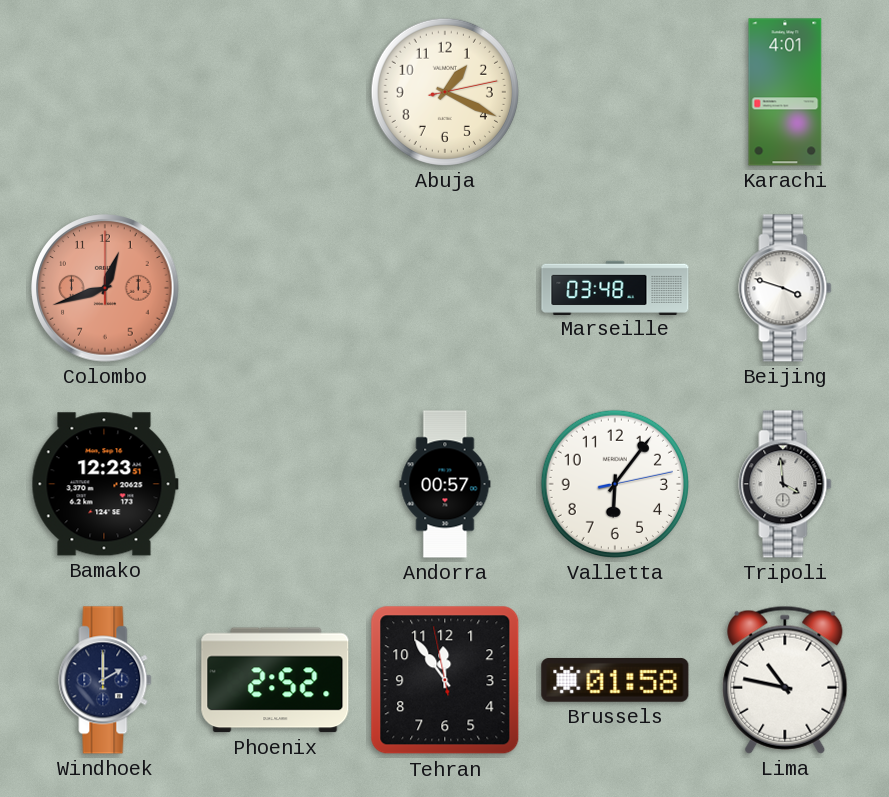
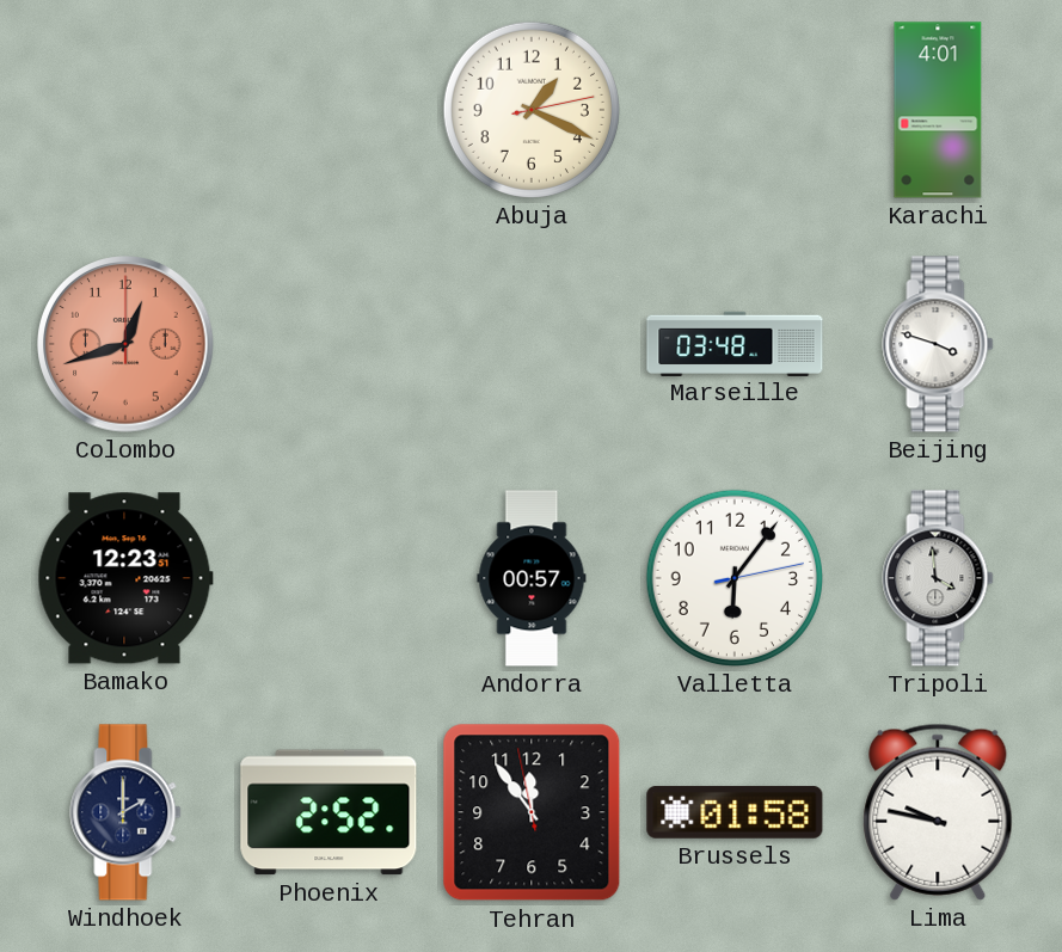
Lima: 10:47 -> 9:47
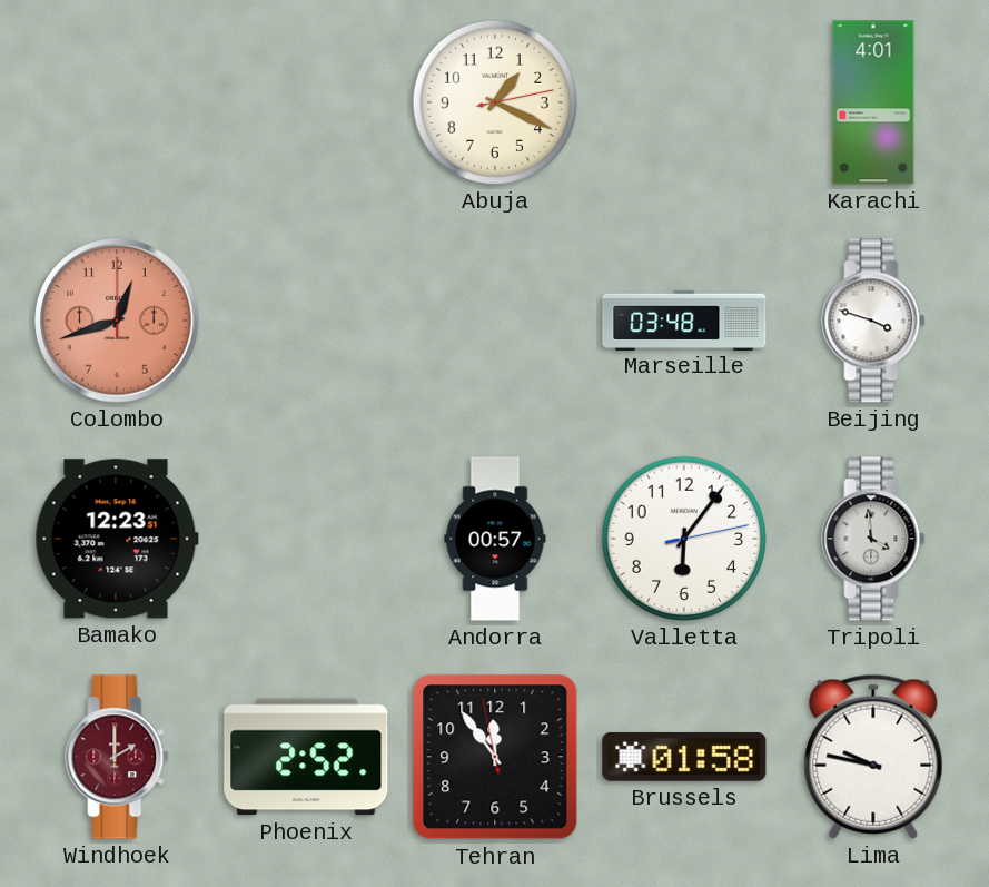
Windhoek dial: navy -> burgundy
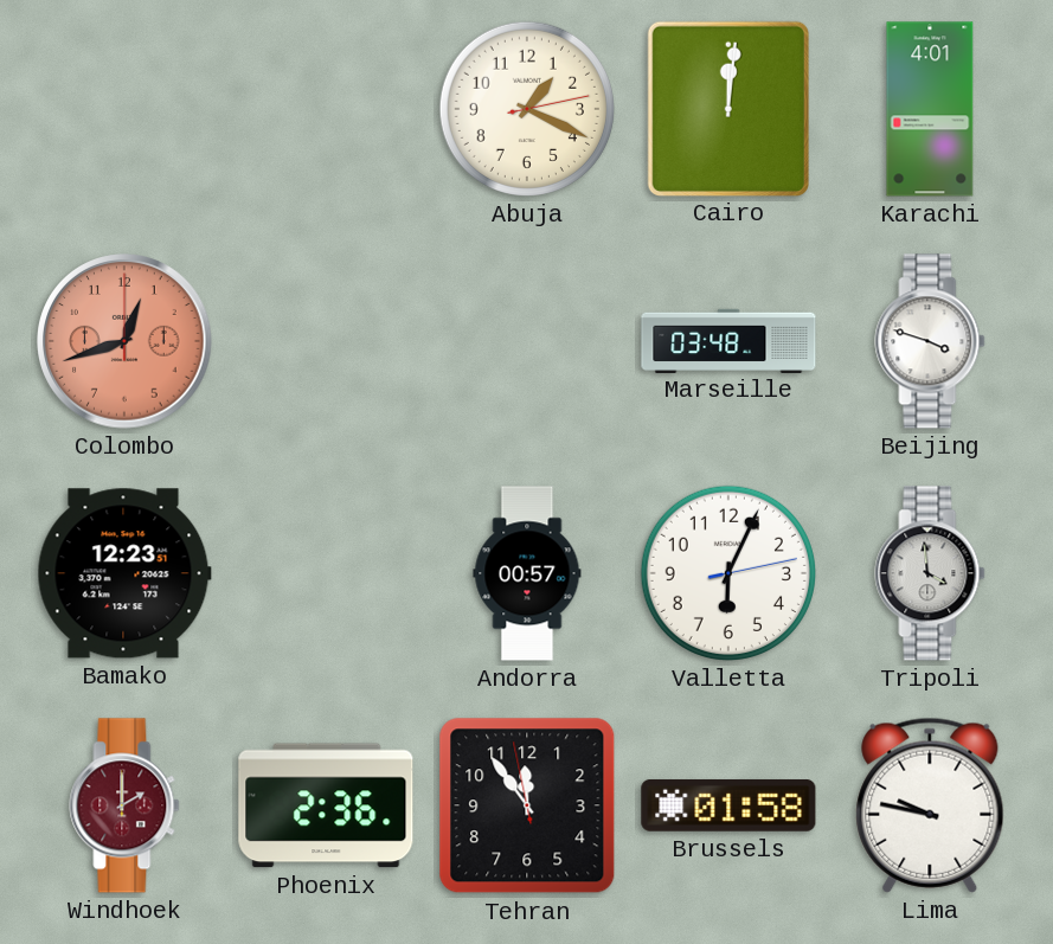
Cairo: none -> 12:01
Valletta: 6:06 -> 6:04
Phoenix: 2:52 -> 2:36
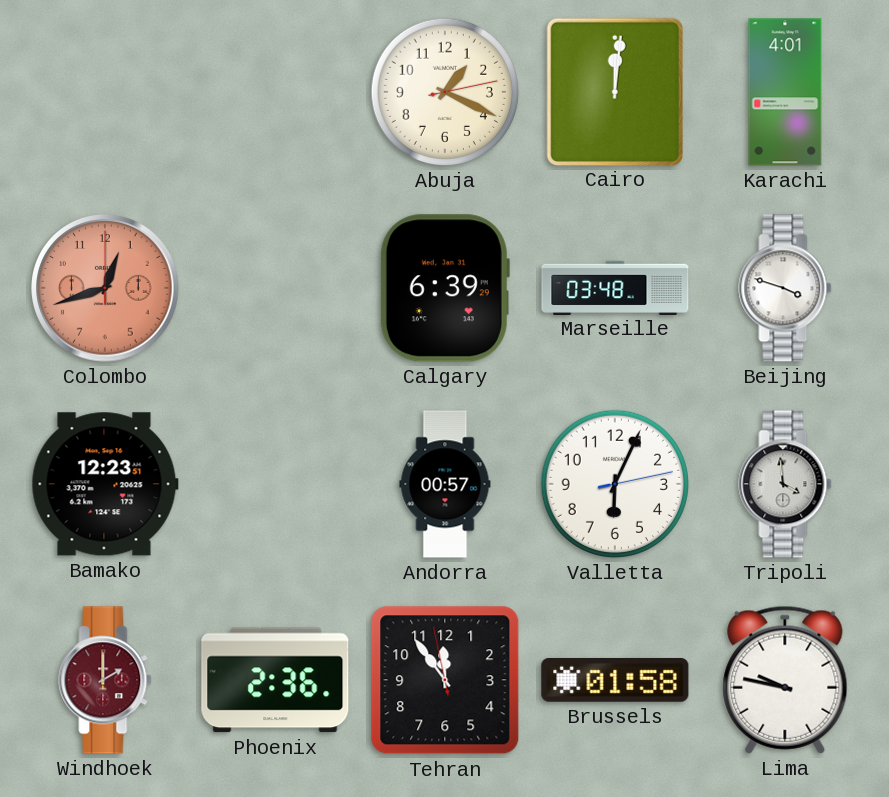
Calgary: none -> 6:39
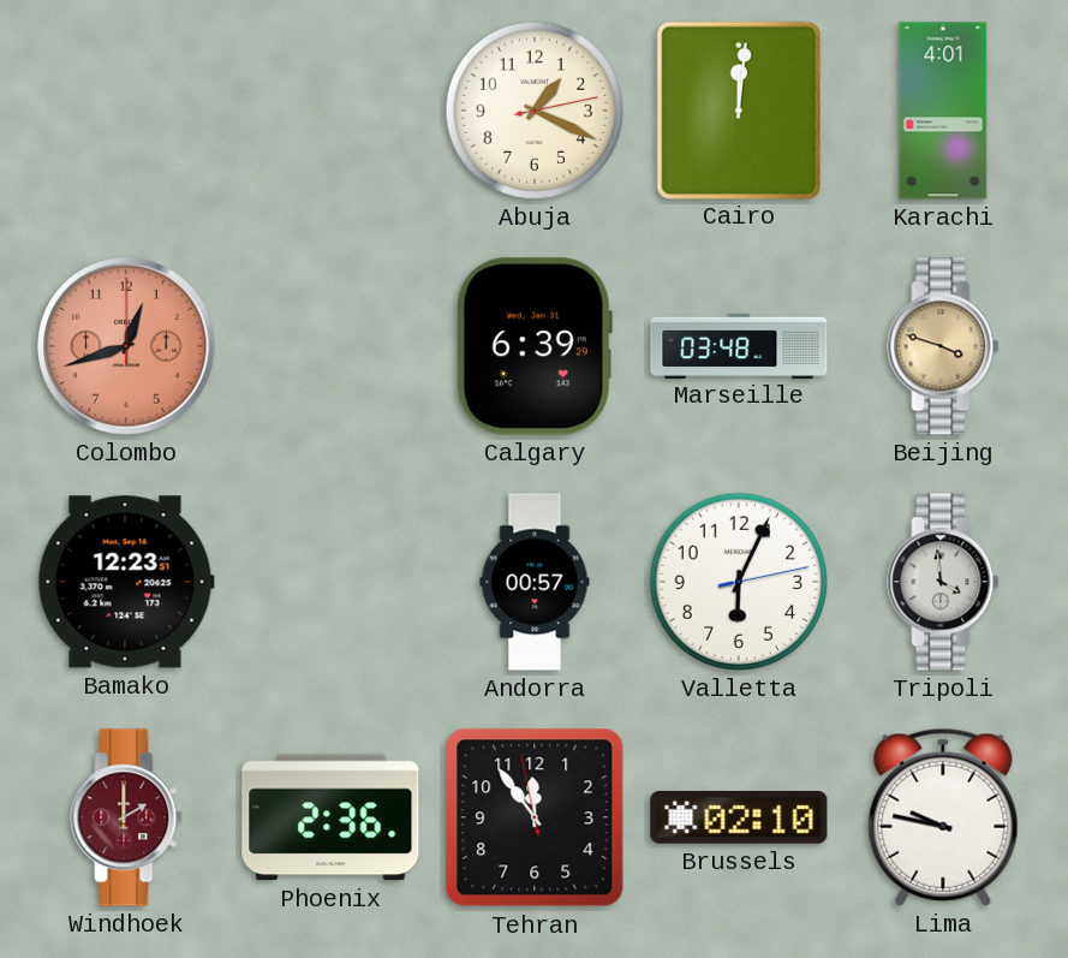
Beijing dial: white -> champagne
Brussels: 01:58 -> 02:10
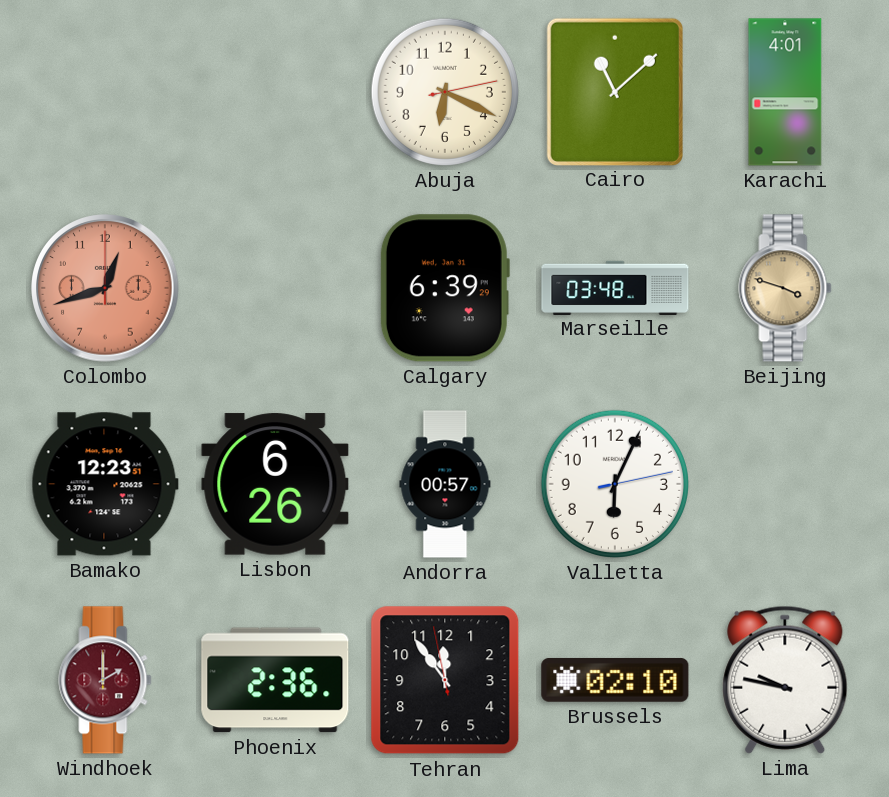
Abuja: 1:19 -> 6:19
Cairo: 12:01 -> 11:08
Lisbon: none -> 6:26
Tripoli: 3:59 -> none
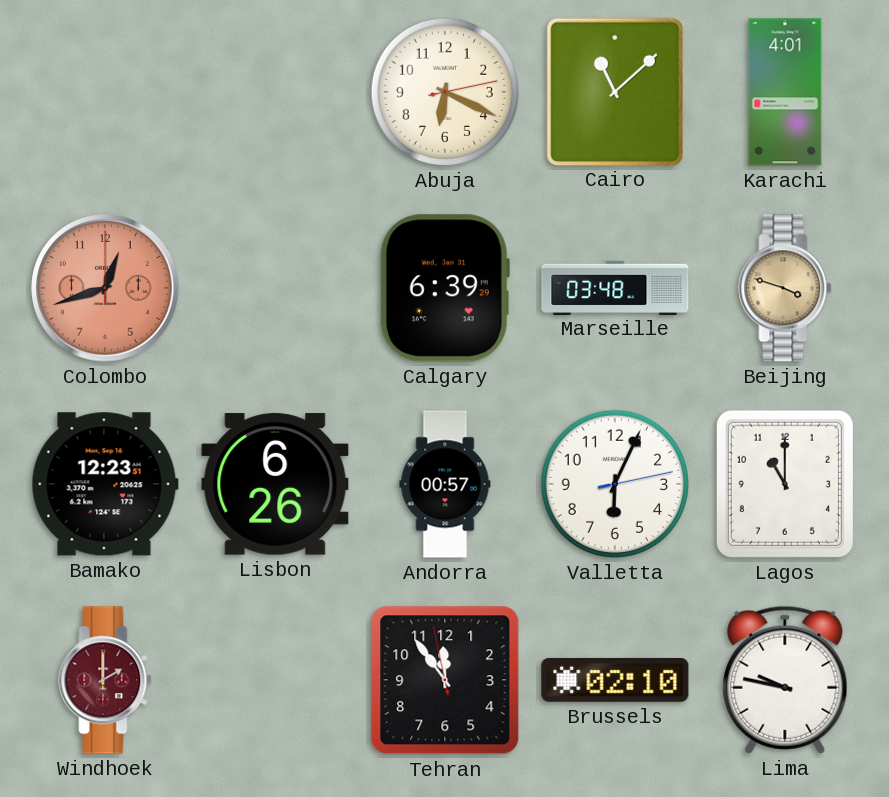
Lagos: none -> 11:00
Phoenix: 2:36 -> none
